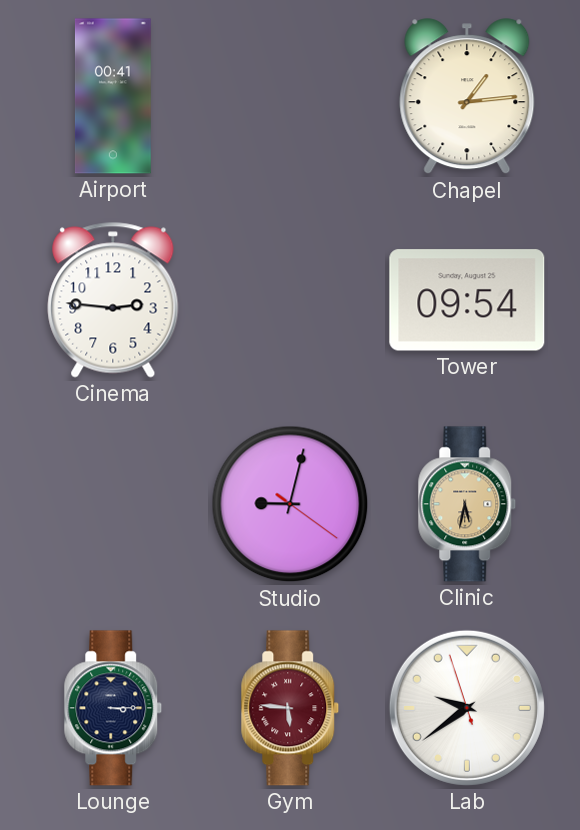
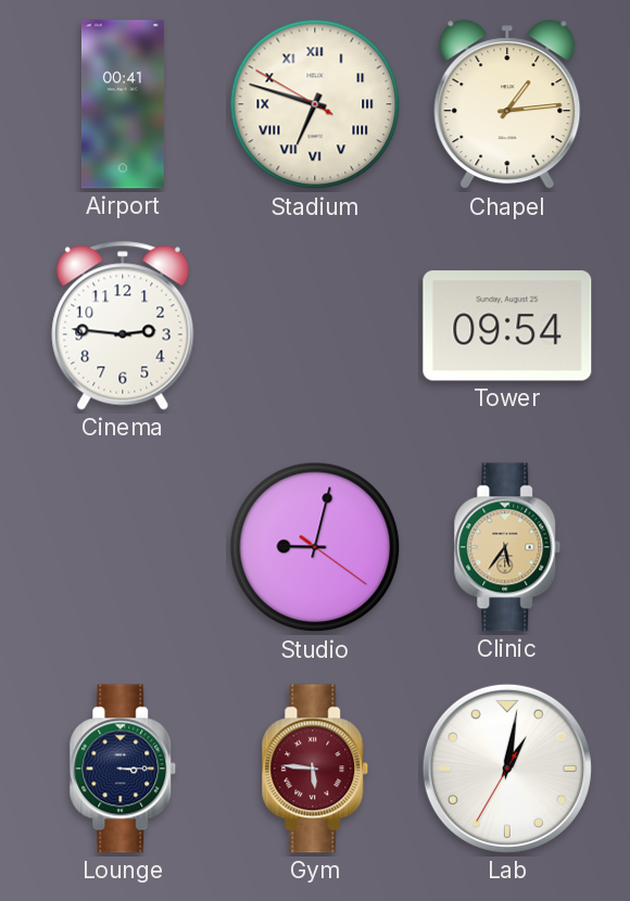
Stadium: none -> 6:47
Clinic: 5:32 -> 5:36
Lab: 9:38 -> 1:01
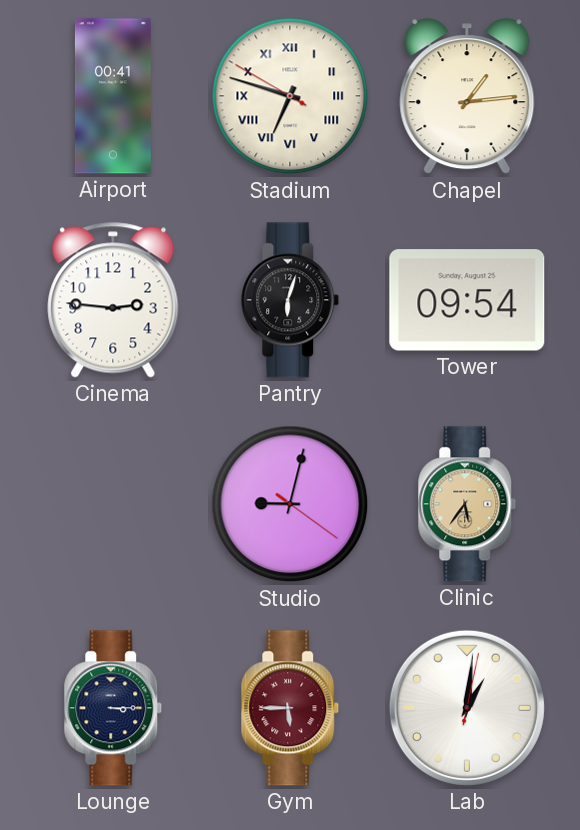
Pantry: none -> 6:03
Gym: 5:46 -> 5:45
Lab: 1:01:35 -> 1:01:02
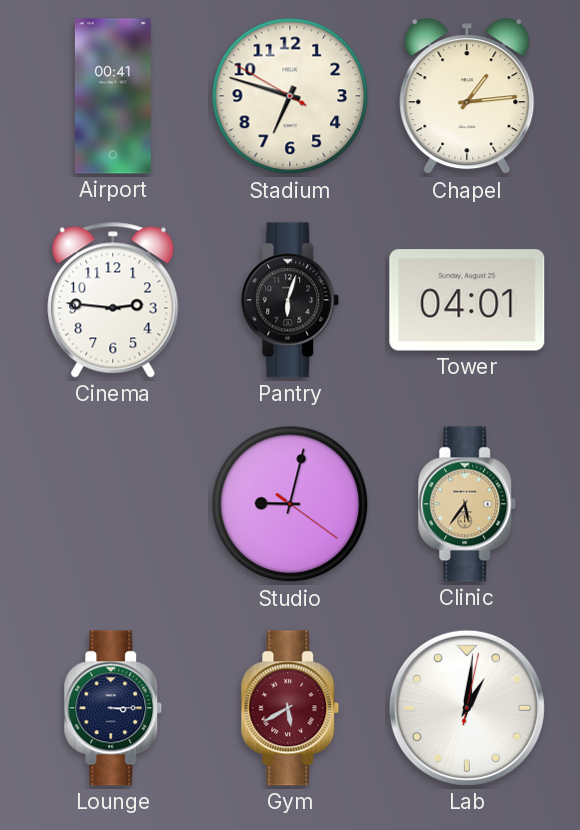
Stadium numerals: Roman -> Arabic
Tower: 09:54 -> 04:01
Gym: 5:45 -> 5:40
